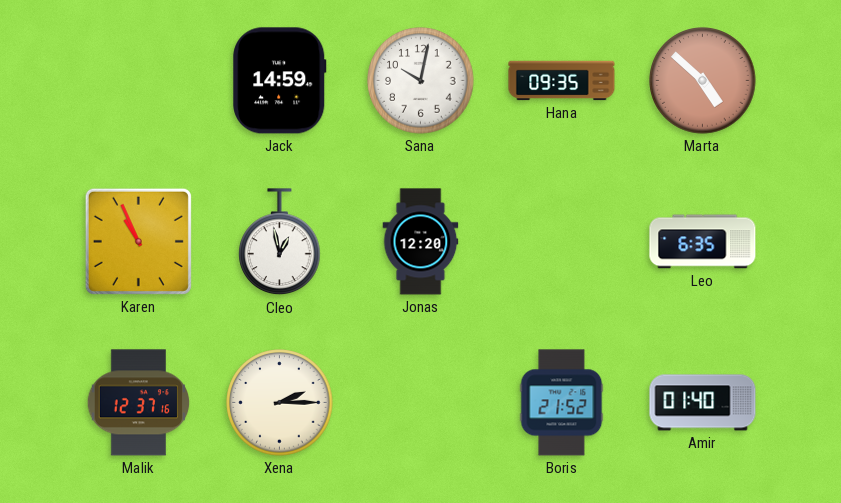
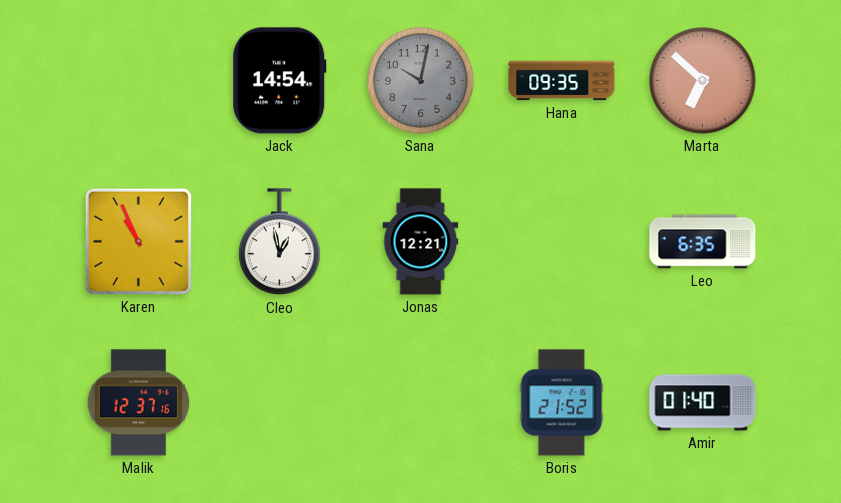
Jack: 14:59 -> 14:54
Sana dial: white -> grey
Marta: 4:52 -> 6:52
Jonas: 12:20 -> 12:21
Xena: 2:15 -> none
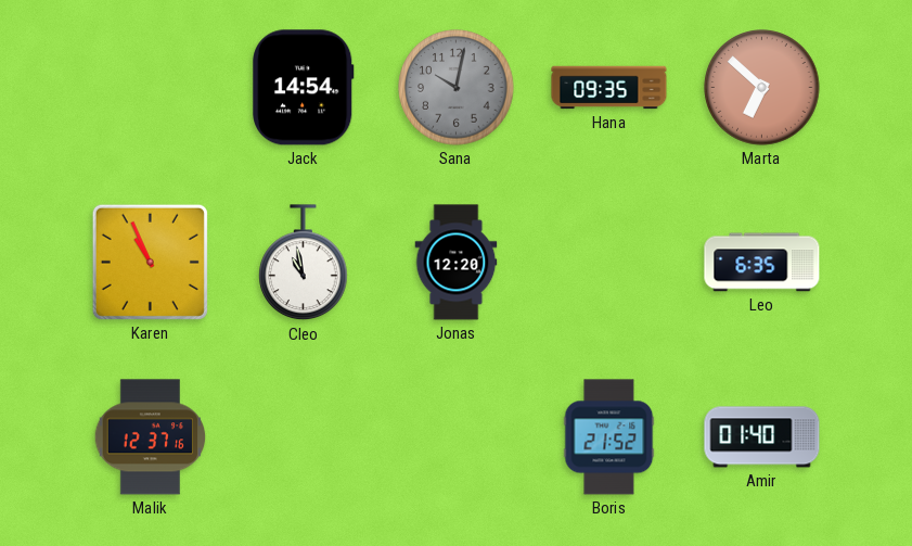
Cleo: 12:58 -> 10:58
Jonas: 12:21 -> 12:20
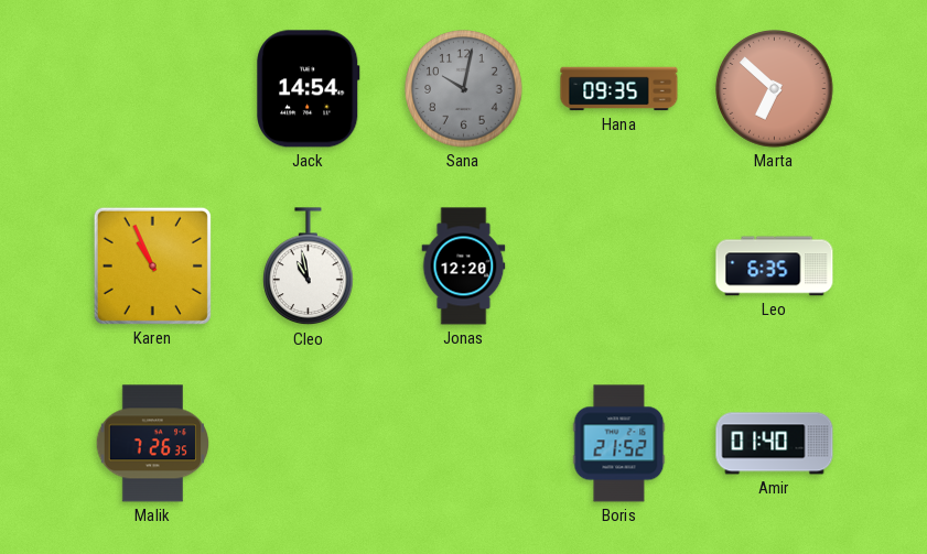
Malik: 12:37 -> 7:26
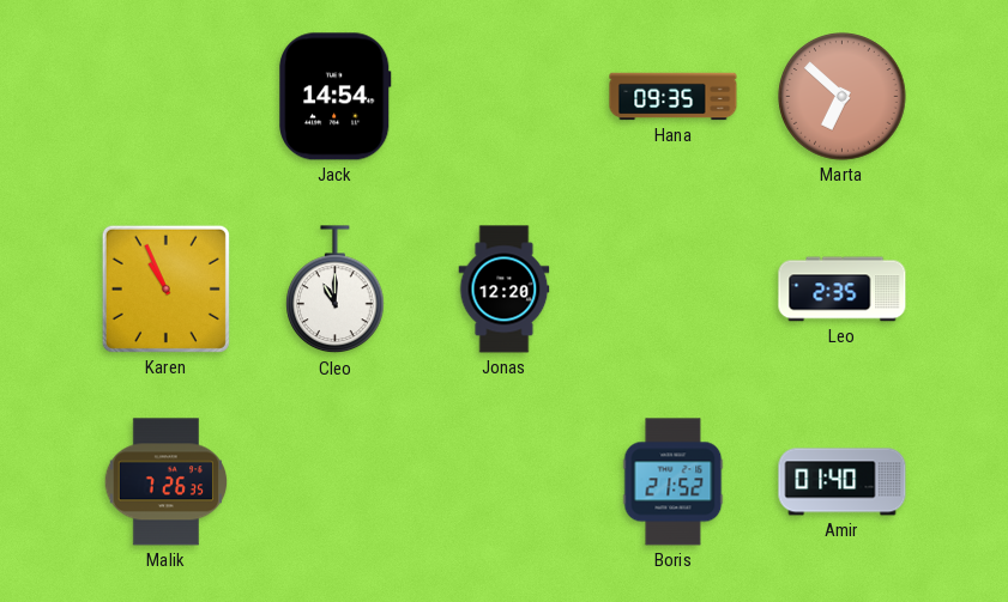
Sana: 10:02 -> none
Cleo: 10:58 -> 11:00
Leo: 6:35 -> 2:35
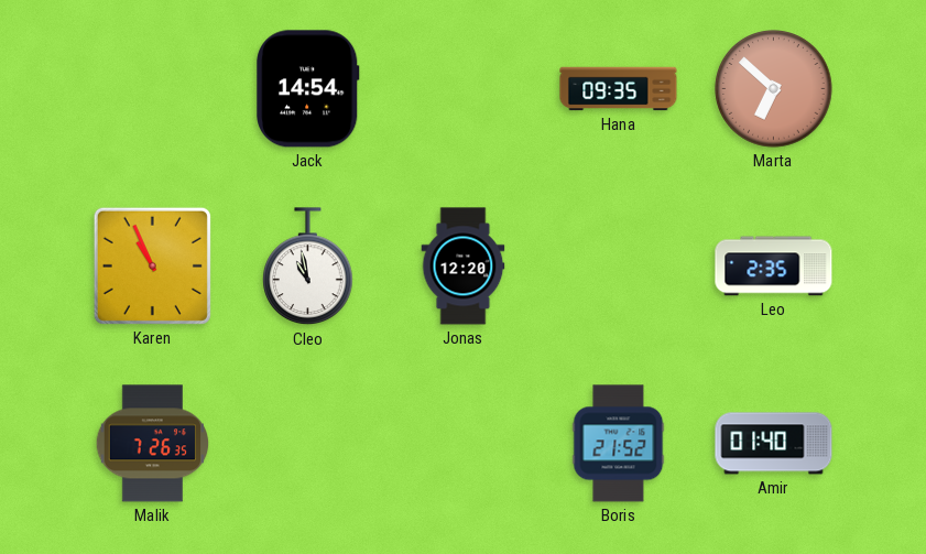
Cleo: 11:00 -> 10:58
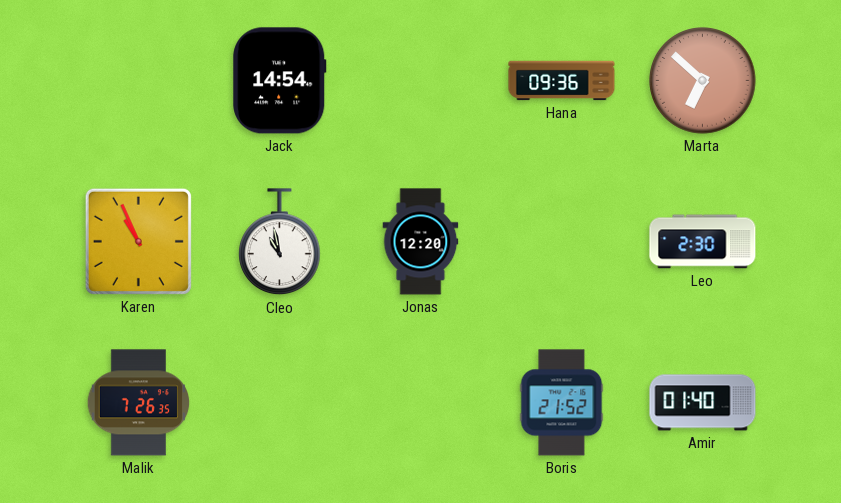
Hana: 09:35 -> 09:36
Leo: 2:35 -> 2:30
